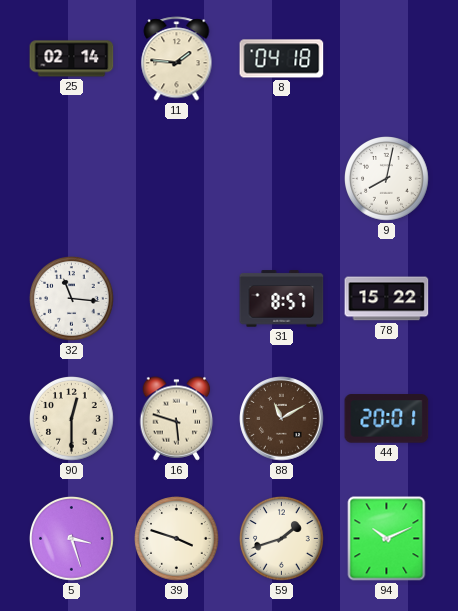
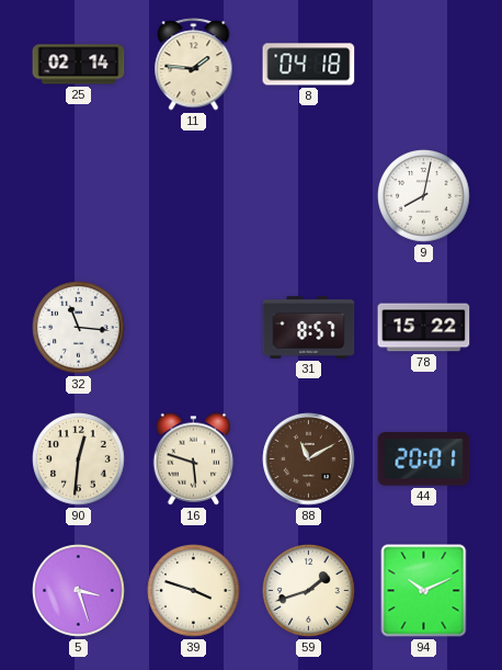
90: 12:30 -> 12:31
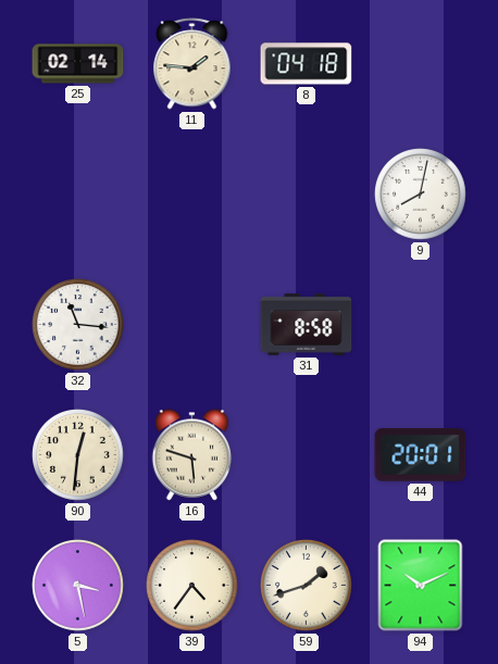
31: 8:57 -> 8:58
78: 15:22 -> none
88: 11:10 -> none
5: 3:27 -> 3:28
39: 3:48 -> 4:36
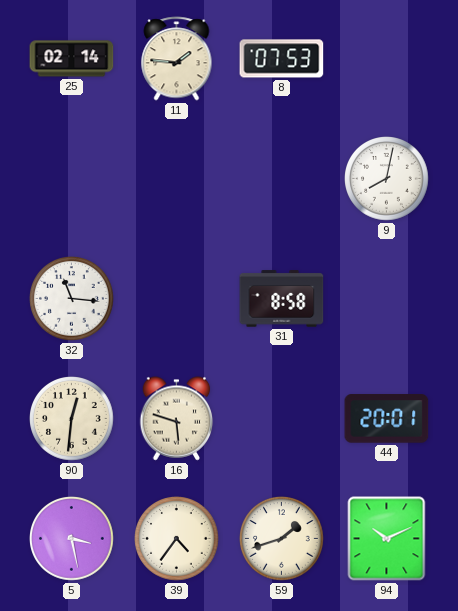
8: 04:18 -> 07:53
